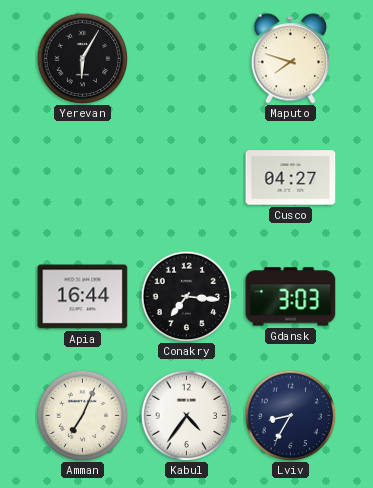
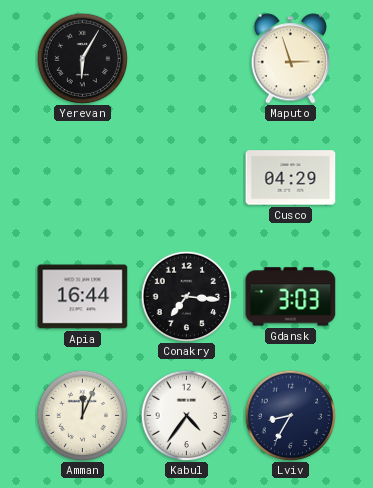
Maputo: 7:48 -> 2:57
Cusco: 04:27 -> 04:29
Amman: 7:04 -> 12:04
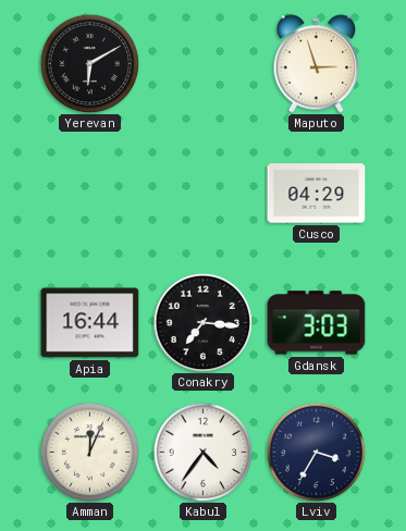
Yerevan: 6:05 -> 6:10
Lviv: 8:35 -> 3:35
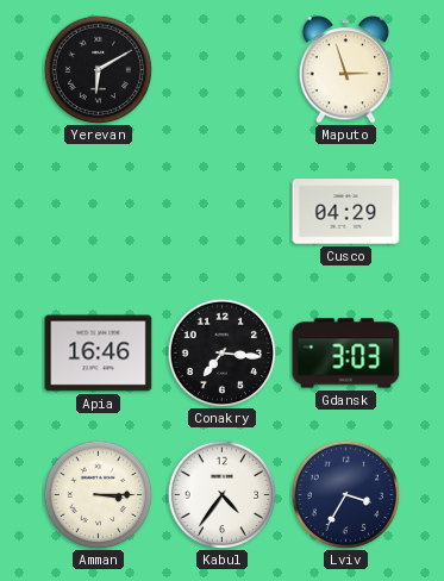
Apia: 16:44 -> 16:46
Amman: 12:04 -> 3:15
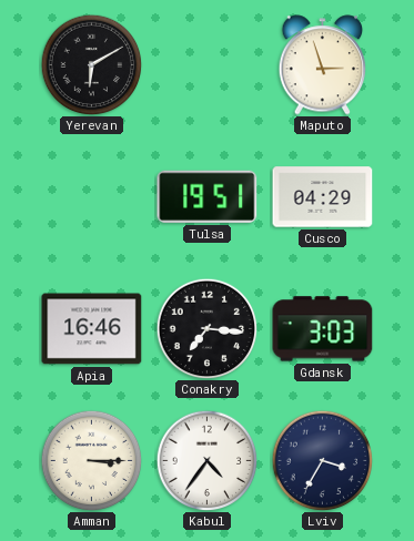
Tulsa: none -> 19:51
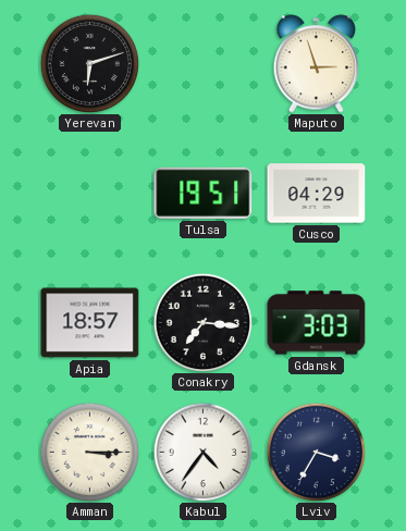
Yerevan: 6:10 -> 6:12
Apia: 16:46 -> 18:57
